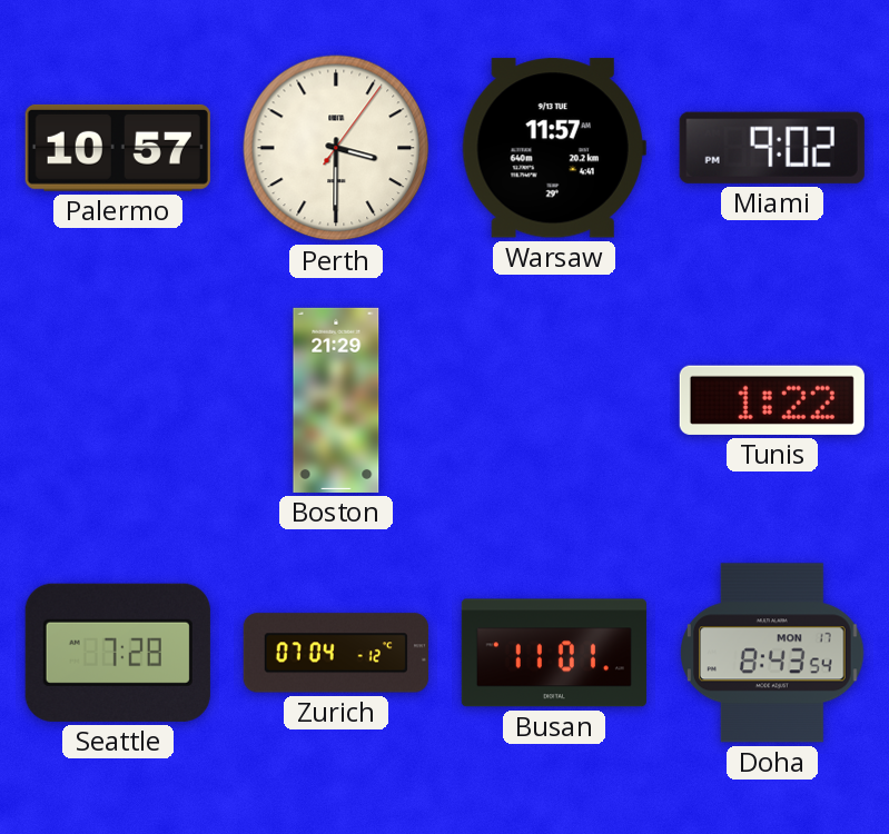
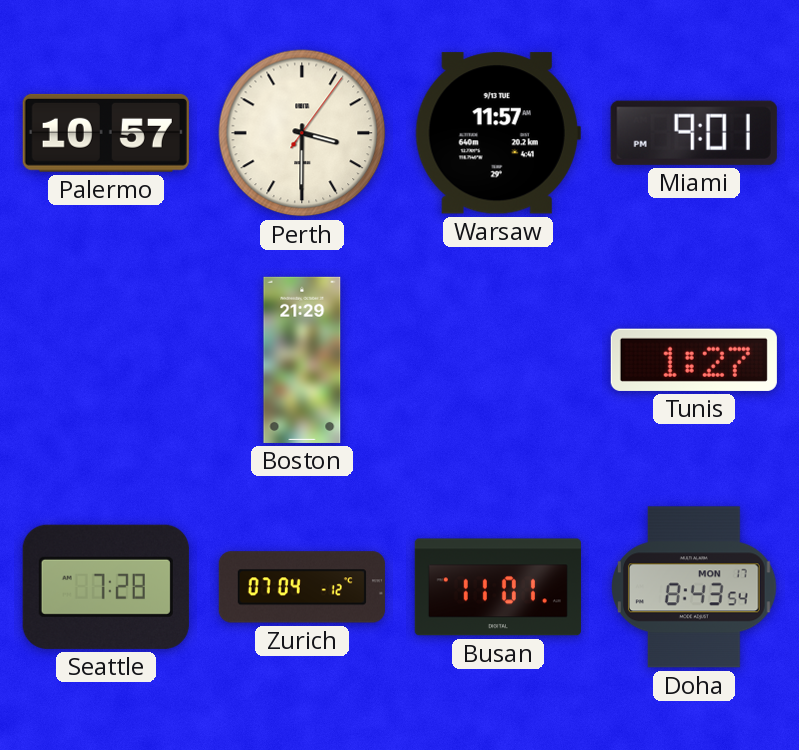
Miami: 9:02 -> 9:01
Tunis: 1:22 -> 1:27
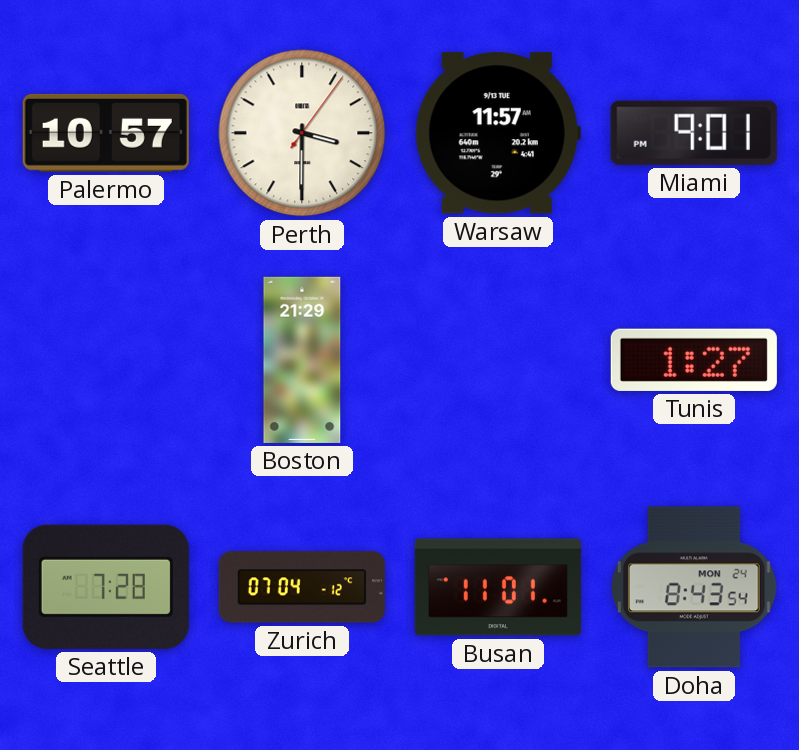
Doha date: MON 17 -> MON 24
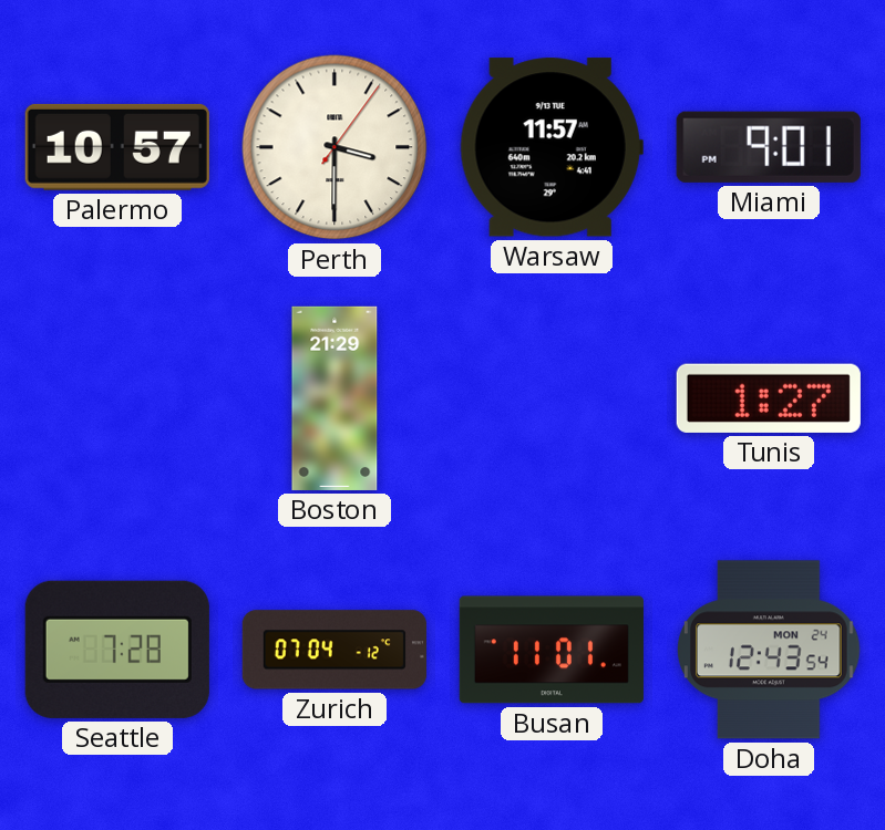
Doha: 8:43 -> 12:43
